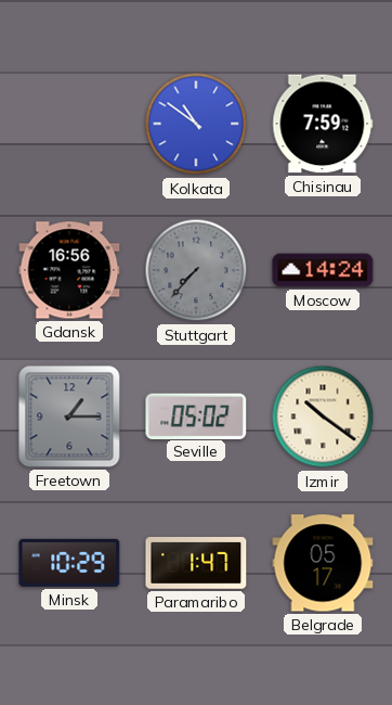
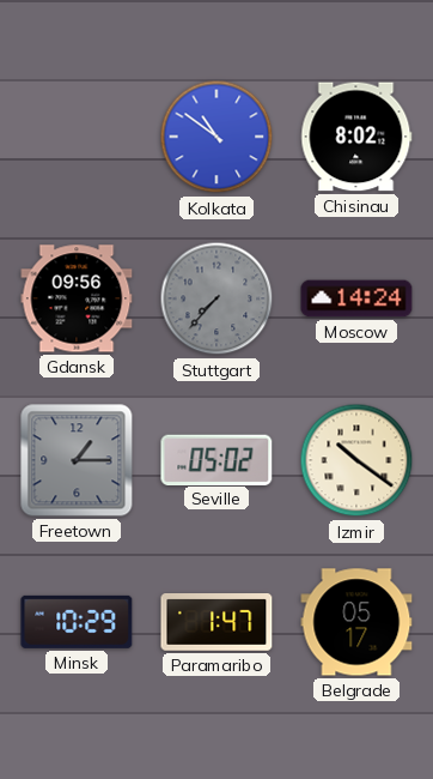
Chisinau: 7:59 -> 8:02
Gdansk: 16:56 -> 09:56
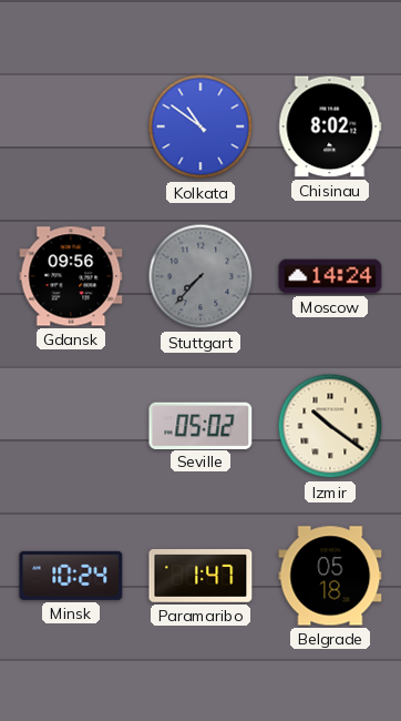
Freetown: 1:15 -> none
Minsk: 10:29 -> 10:24
Belgrade: 05:17 -> 05:18
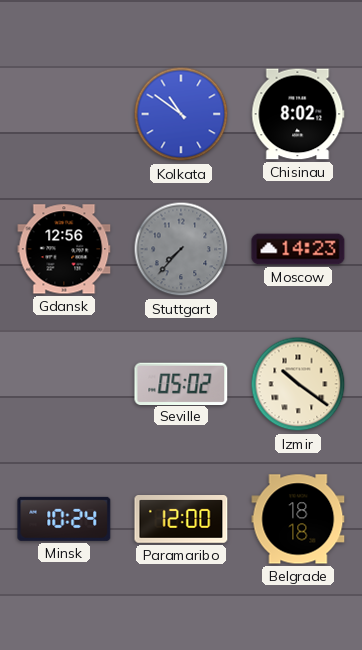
Gdansk: 09:56 -> 12:56
Moscow: 14:24 -> 14:23
Paramaribo: 1:47 -> 12:00
Belgrade: 05:18 -> 18:18
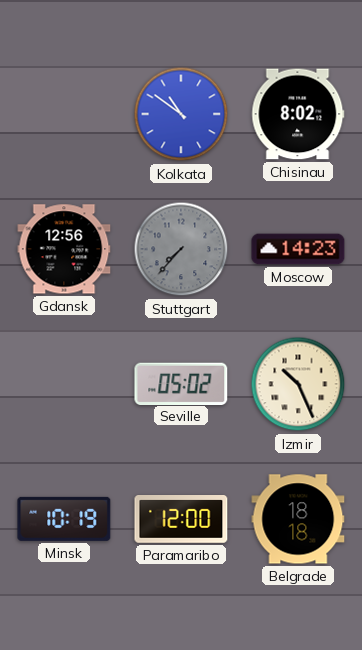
Izmir: 10:21 -> 10:26
Minsk: 10:24 -> 10:19
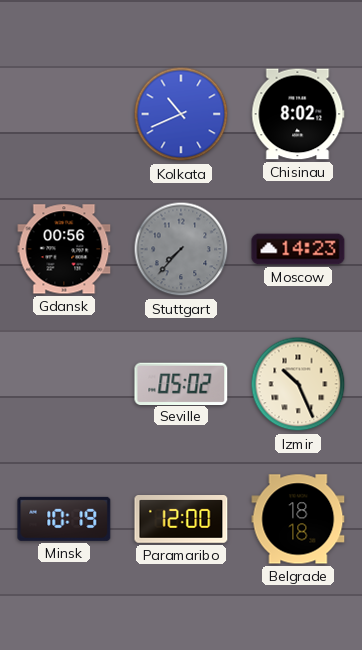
Kolkata: 10:51 -> 10:41
Gdansk: 12:56 -> 00:56
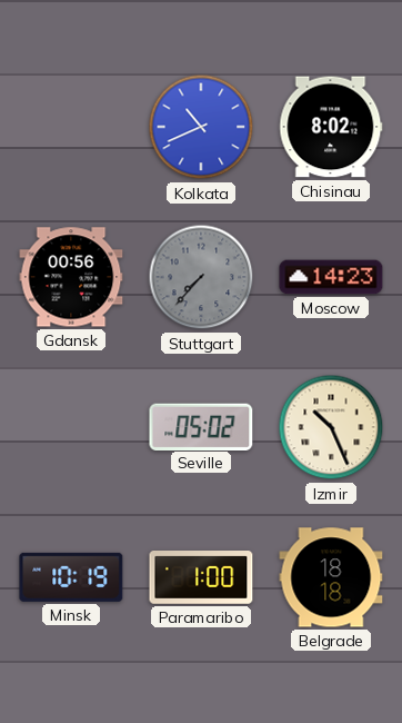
Paramaribo: 12:00 -> 1:00
